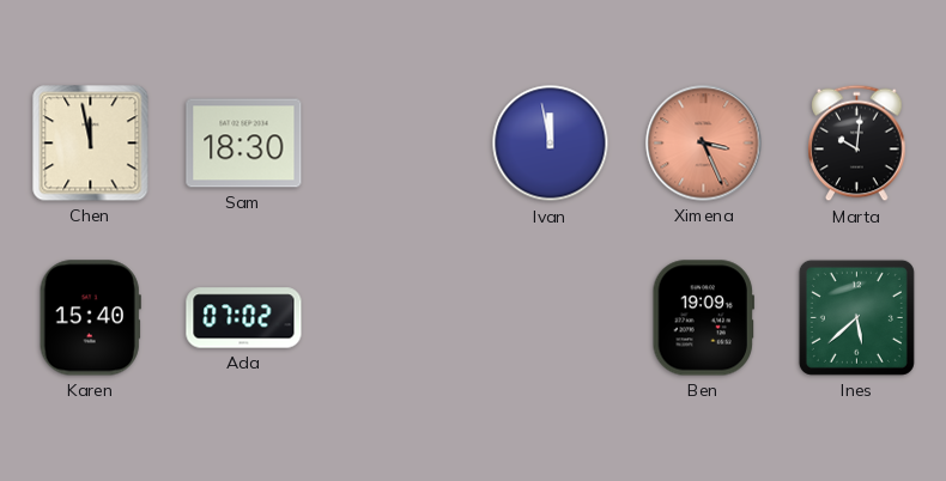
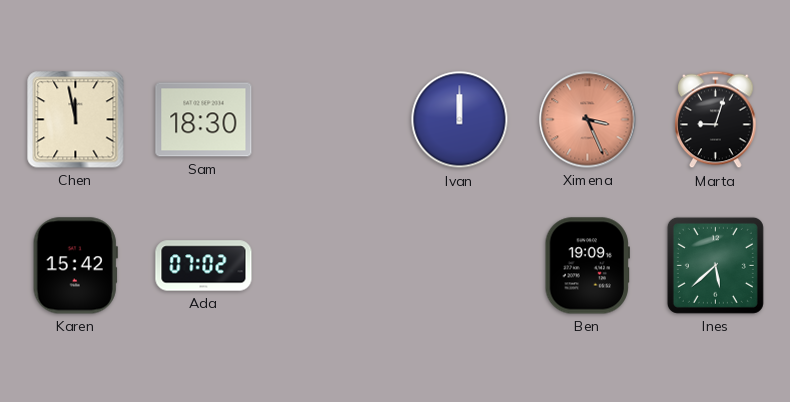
Ivan: 11:58 -> 12:00
Marta: 10:01 -> 9:03
Karen: 15:40 -> 15:42
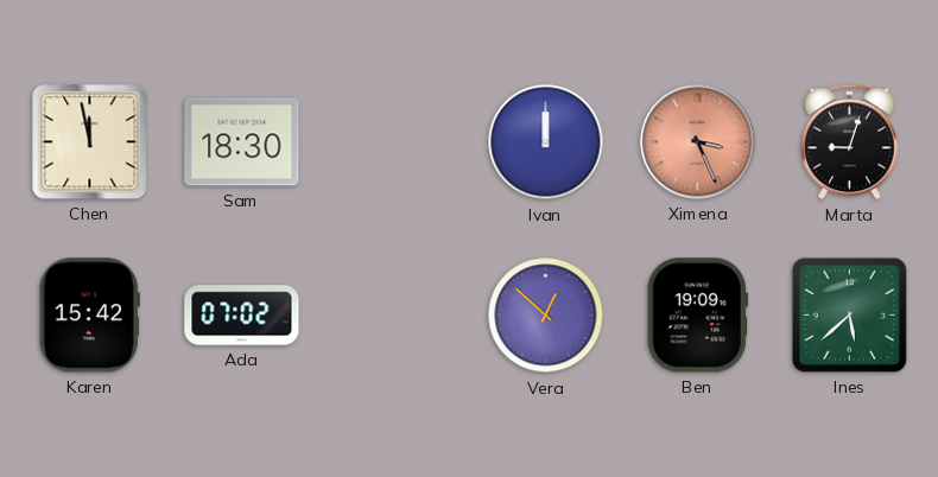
Vera: none -> 12:52
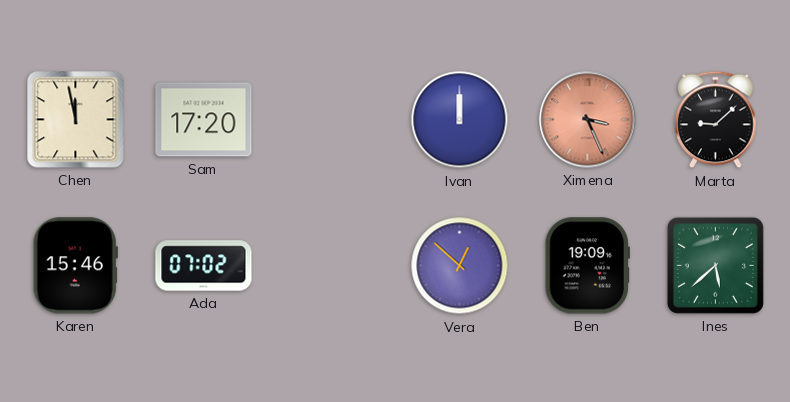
Sam: 18:30 -> 17:20
Marta: 9:03 -> 9:08
Karen: 15:42 -> 15:46
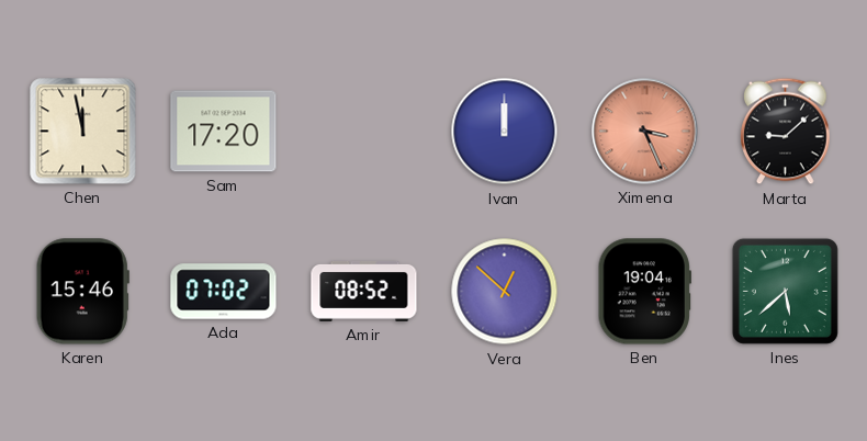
Amir: none -> 08:52
Ben: 19:09 -> 19:04
